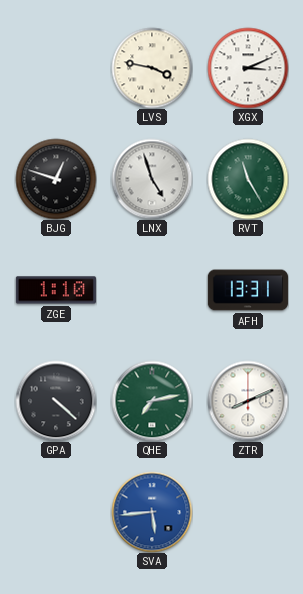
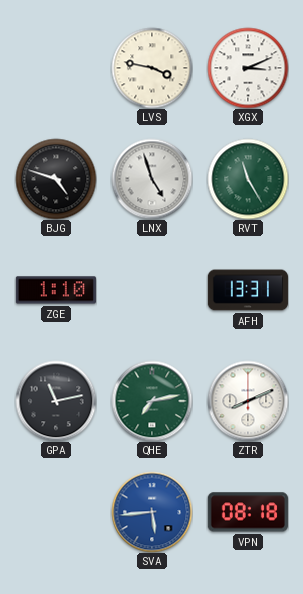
BJG: 12:48 -> 4:48
GPA: 4:22 -> 11:13
VPN: none -> 08:18
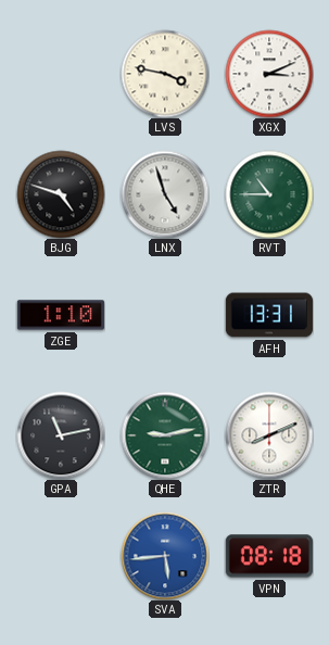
RVT: 11:25 -> 10:45
QHE: 7:13 -> 9:13
